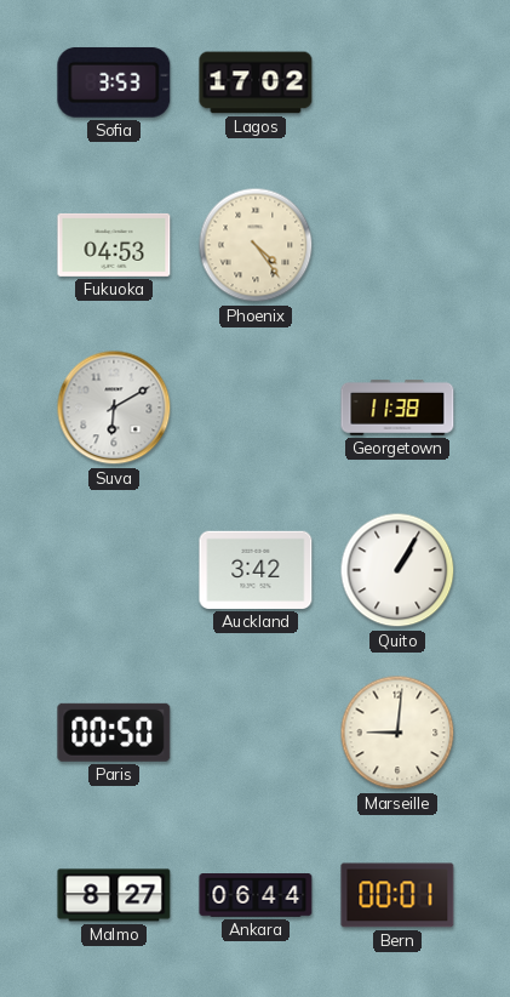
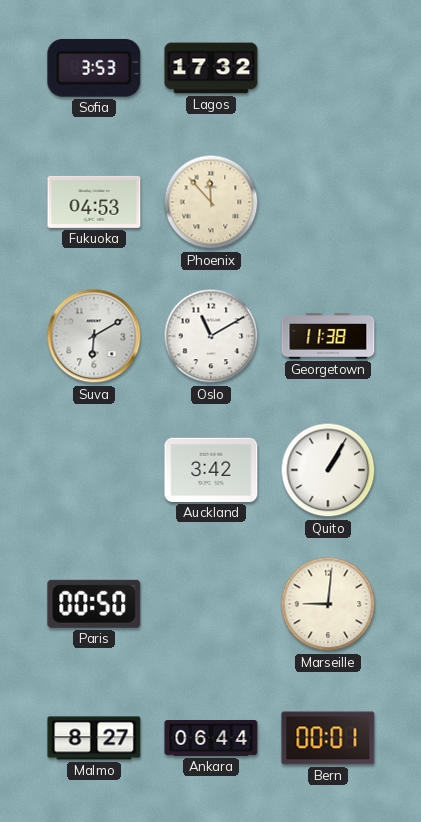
Lagos: 17:02 -> 17:32
Phoenix: 4:24 -> 11:53
Oslo: none -> 11:10
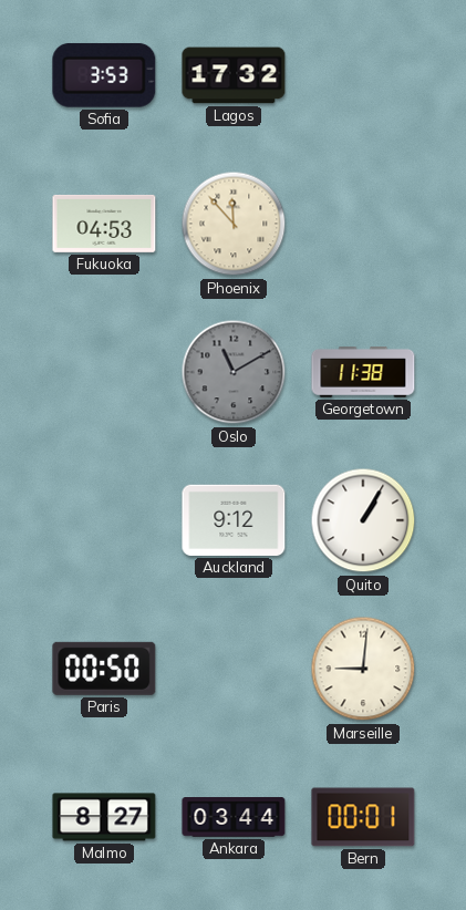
Suva: 6:10 -> none
Oslo dial: white -> grey
Auckland: 3:42 -> 9:12
Ankara: 06:44 -> 03:44
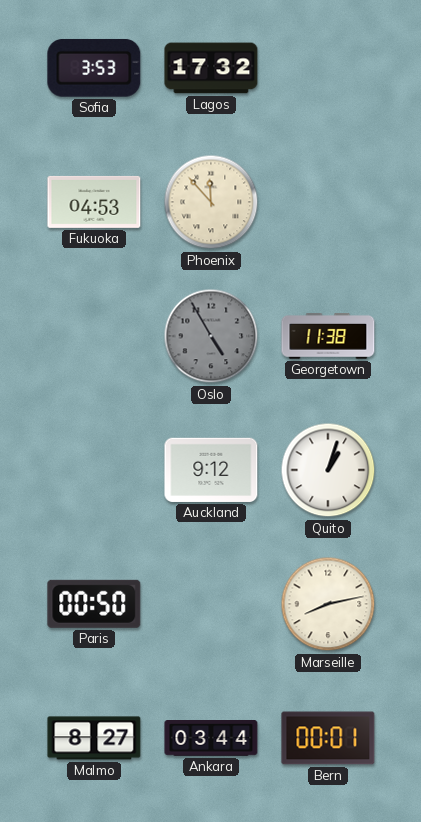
Oslo: 11:10 -> 4:55
Quito: 1:05 -> 1:03
Marseille: 9:01 -> 8:13
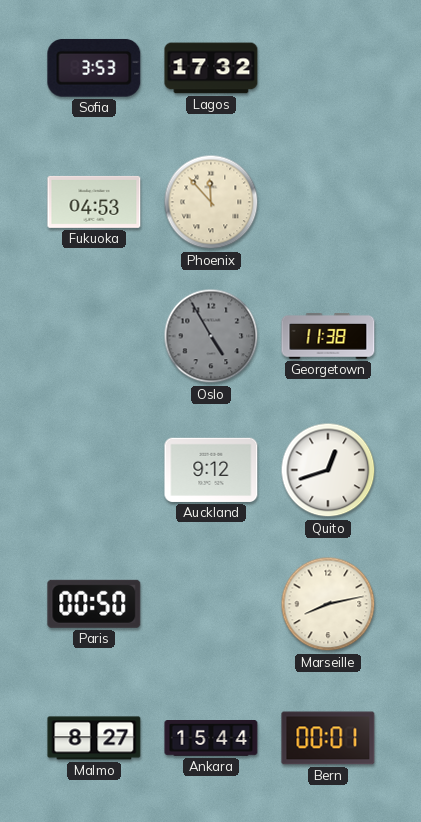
Quito: 1:03 -> 12:42
Ankara: 03:44 -> 15:44
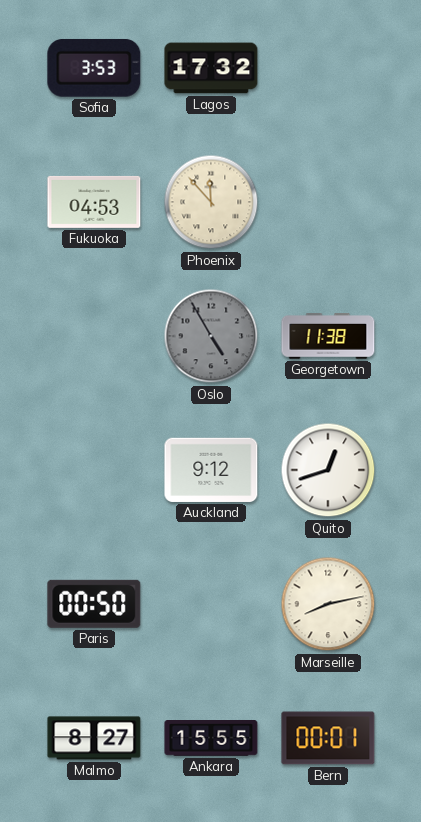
Ankara: 15:44 -> 15:55
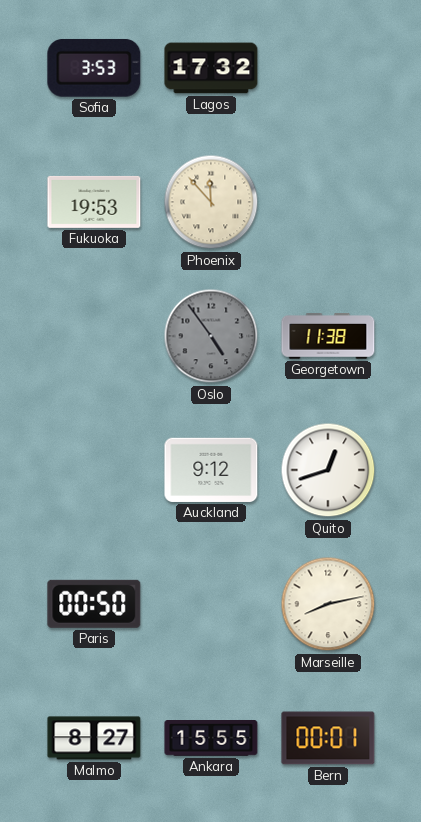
Fukuoka: 04:53 -> 19:53
Oslo: 4:55 -> 4:54
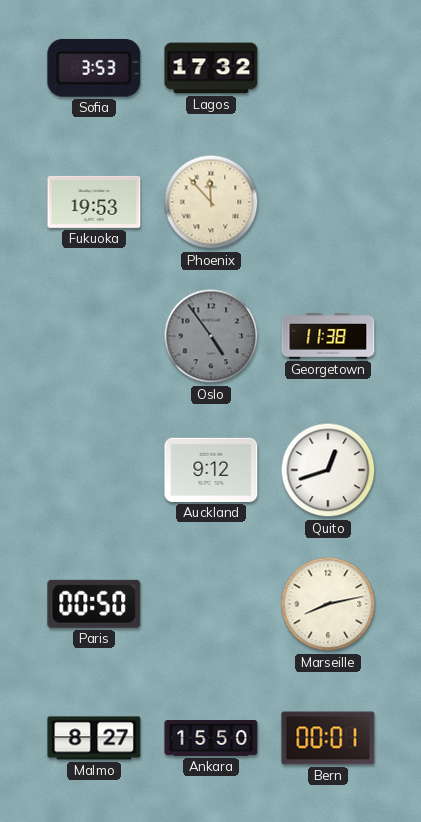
Ankara: 15:55 -> 15:50
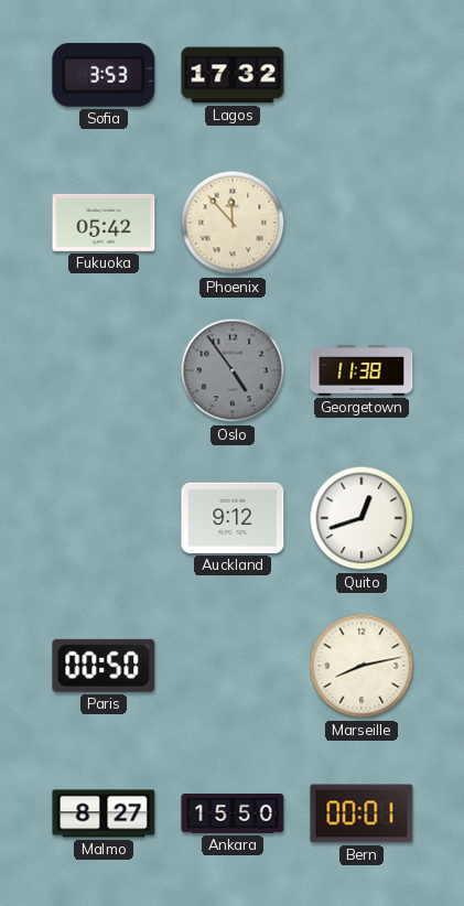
Fukuoka: 19:53 -> 05:42
